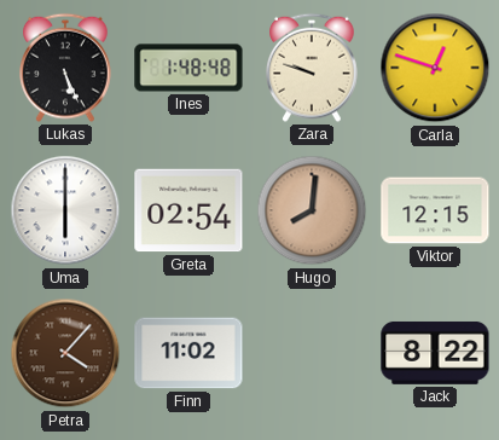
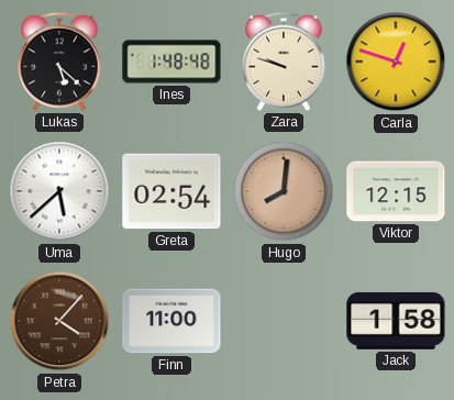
Lukas: 5:26 -> 5:22
Uma: 6:00 -> 5:38
Finn: 11:02 -> 11:00
Jack: 8:22 -> 1:58
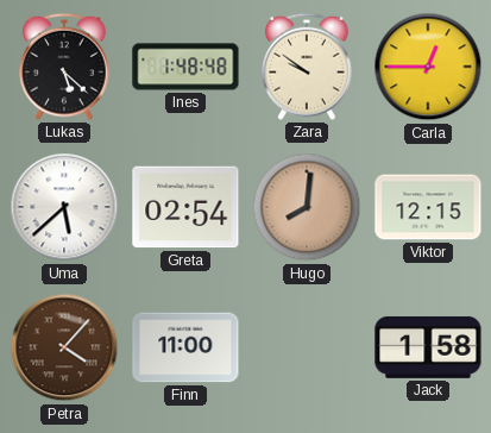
Zara: 9:48 -> 9:51
Carla: 12:48 -> 12:45
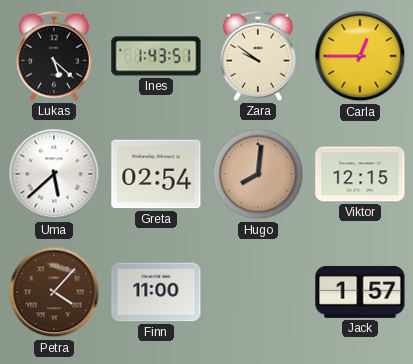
Ines: 1:48 -> 1:43
Jack: 1:58 -> 1:57
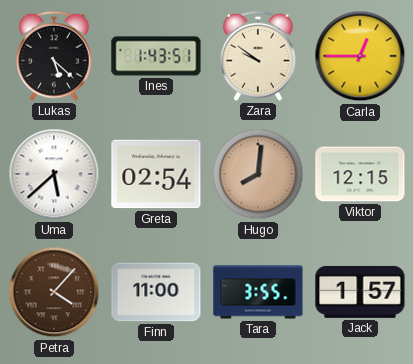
Tara: none -> 3:55
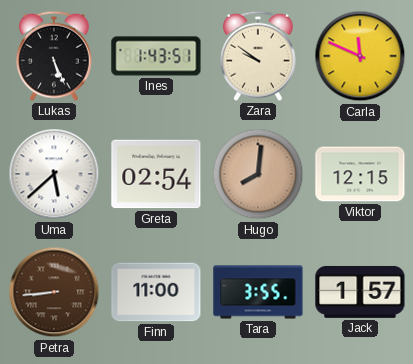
Lukas: 5:22 -> 5:26
Carla: 12:45 -> 11:49
Petra: 4:07 -> 8:44
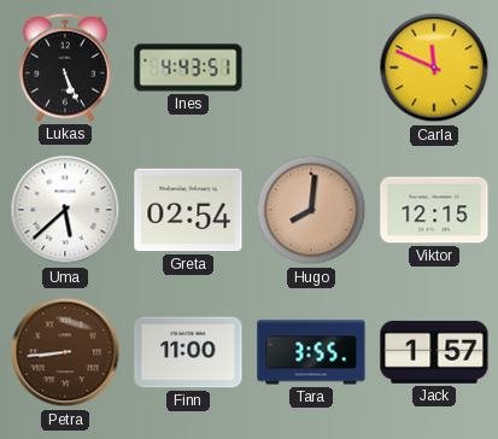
Ines: 1:43 -> 4:43
Zara: 9:51 -> none
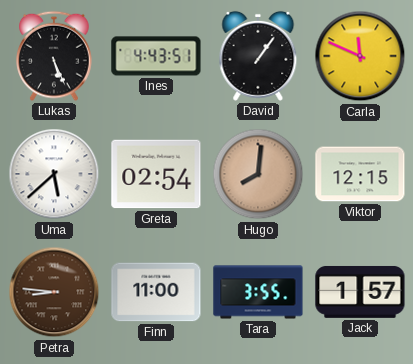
David: none -> 1:06
Petra: 8:44 -> 8:46
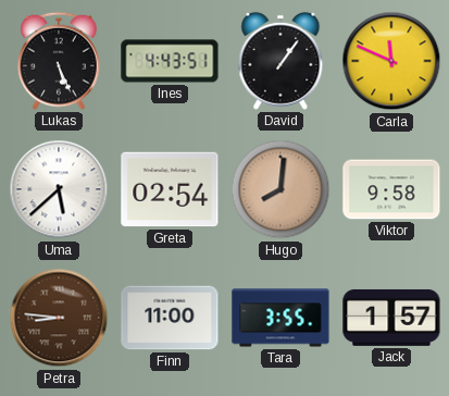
Viktor: 12:15 -> 9:58
